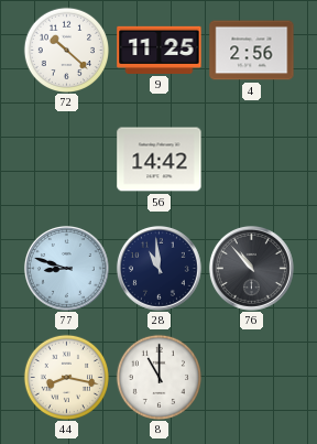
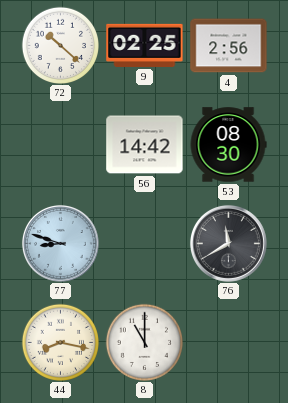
9: 11:25 -> 02:25
53: none -> 08:30
28: 10:59 -> none
76: 10:53 -> 11:40
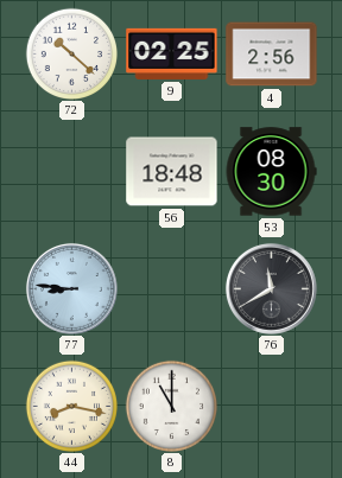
56: 14:42 -> 18:48
77: 8:48 -> 8:46
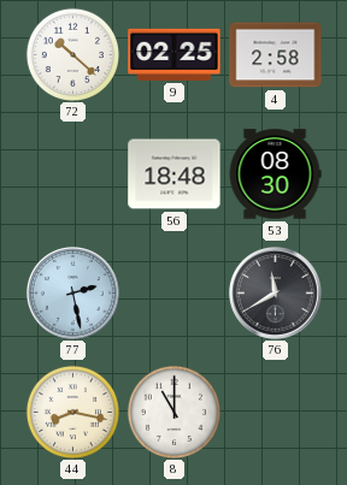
4: 2:56 -> 2:58
77: 8:46 -> 2:28
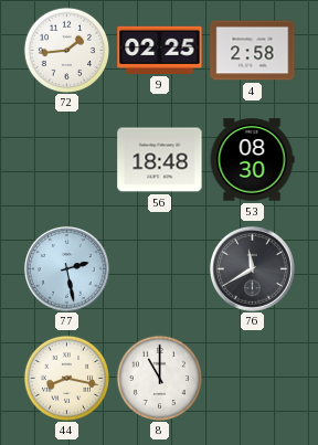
72: 10:22 -> 1:44
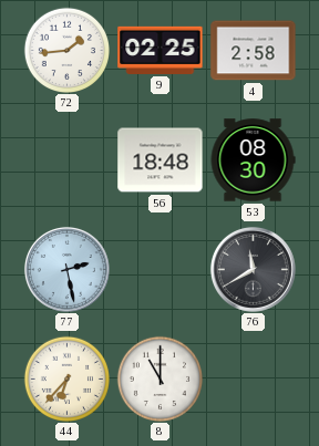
44: 8:17 -> 6:37
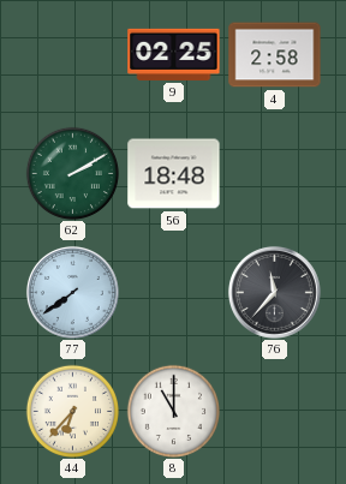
72: 1:44 -> none
62: none -> 2:10
53: 08:30 -> none
77: 2:28 -> 7:39
76: 11:40 -> 11:37
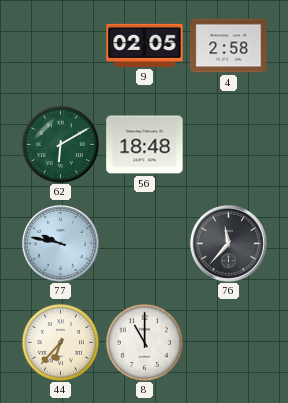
9: 02:25 -> 02:05
62: 2:10 -> 6:10
77: 7:39 -> 9:47
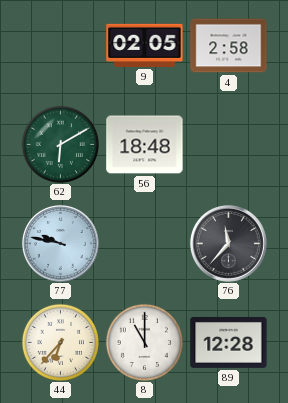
89: none -> 12:28
